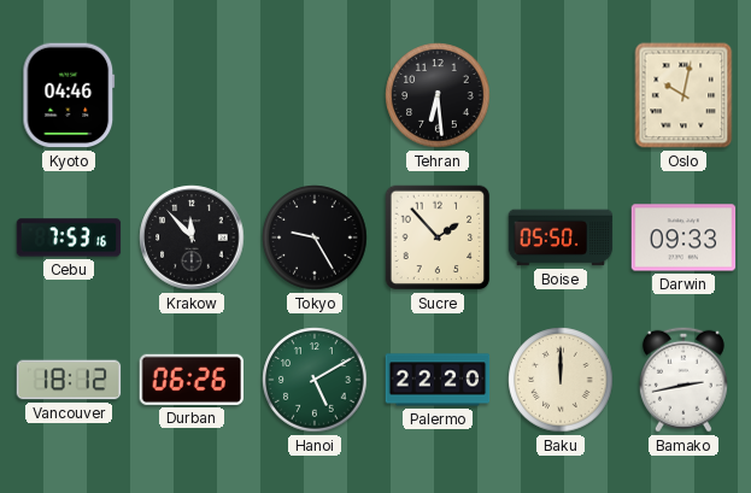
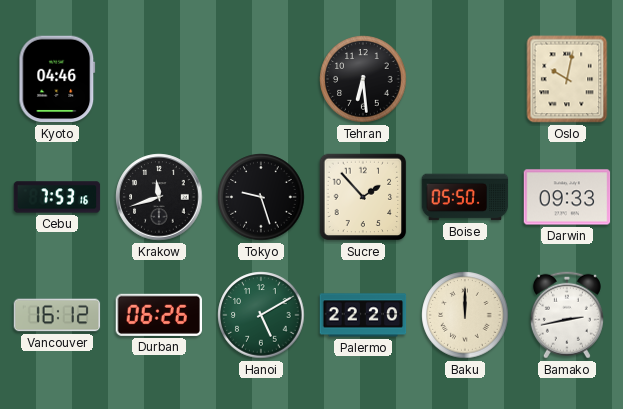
Krakow: 11:53 -> 11:42
Tokyo: 9:25 -> 9:27
Vancouver: 18:12 -> 16:12
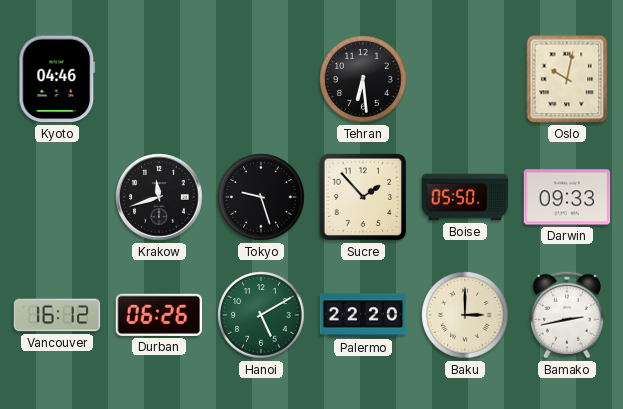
Cebu: 7:53 -> none
Baku: 12:00 -> 3:00
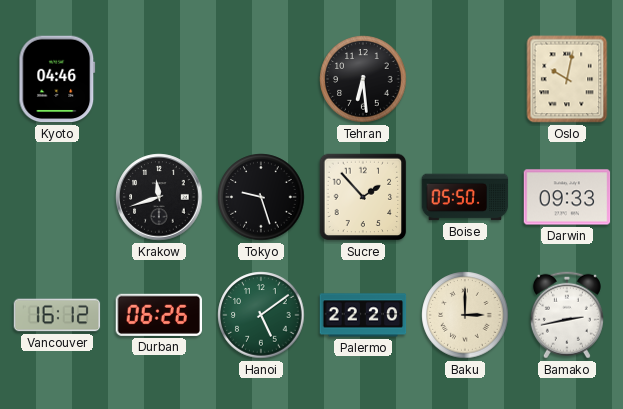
Hanoi: 5:10 -> 5:09
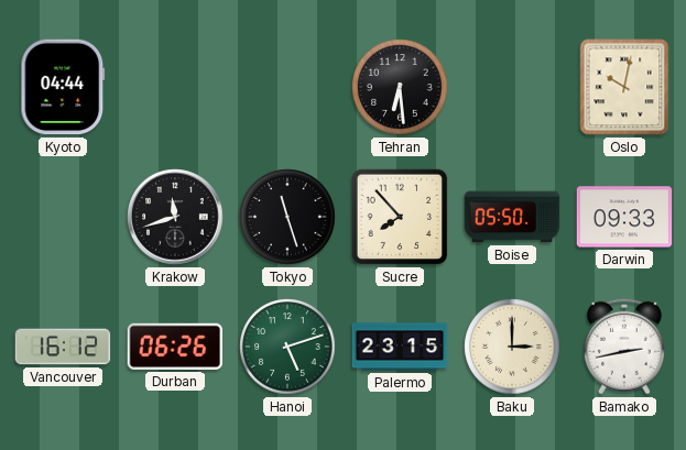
Kyoto: 04:46 -> 04:44
Tokyo: 9:27 -> 11:27
Sucre: 1:53 -> 7:53
Hanoi: 5:09 -> 5:12
Palermo: 22:20 -> 23:15
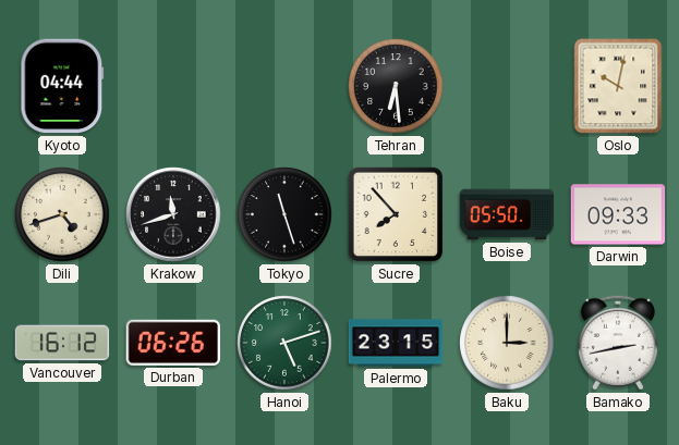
Dili: none -> 4:42
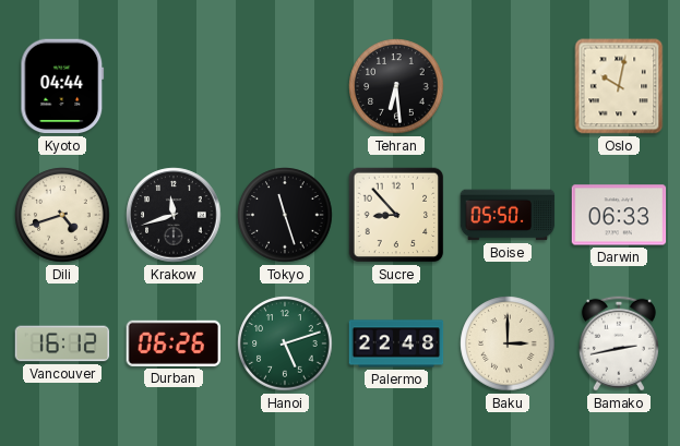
Sucre: 7:53 -> 8:53
Darwin: 09:33 -> 06:33
Palermo: 23:15 -> 22:48
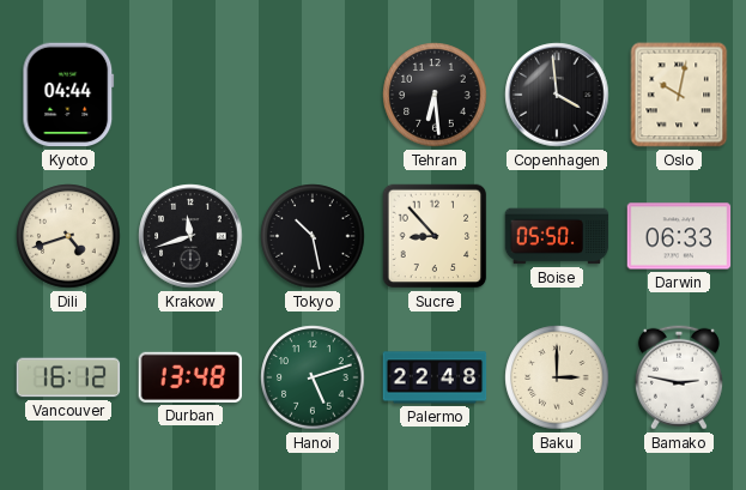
Copenhagen: none -> 3:59
Tokyo: 11:27 -> 10:28
Durban: 06:26 -> 13:48
Bamako: 2:43 -> 2:47
